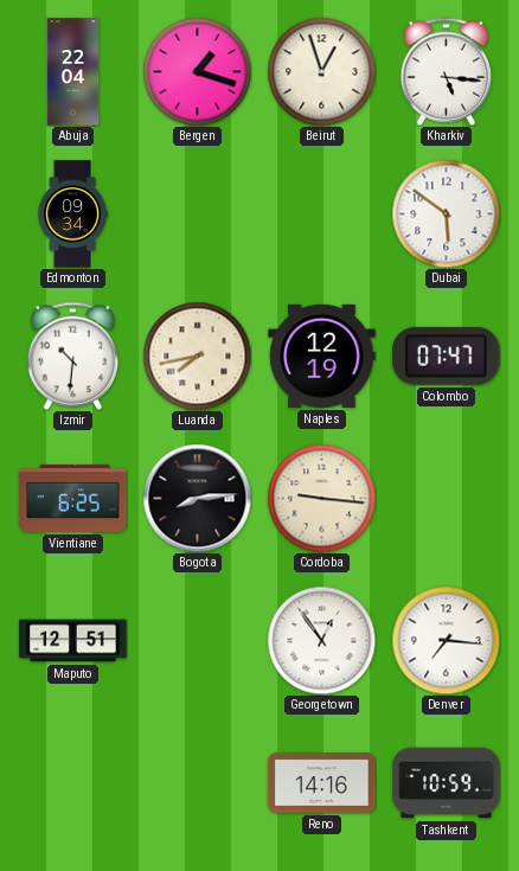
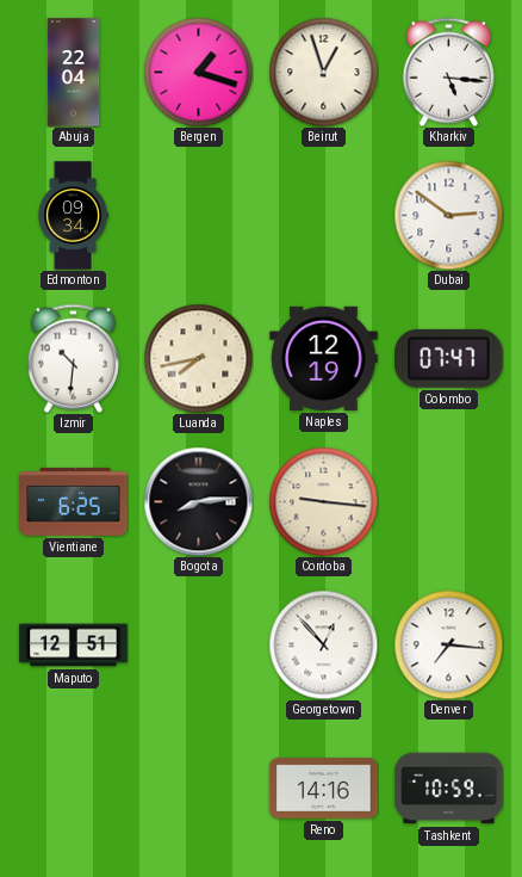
Dubai: 5:51 -> 2:51
Georgetown: 12:54 -> 12:53
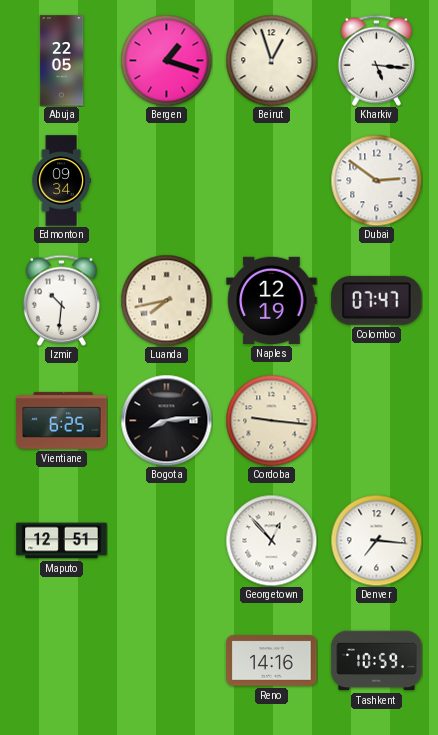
Abuja: 22:04 -> 22:05
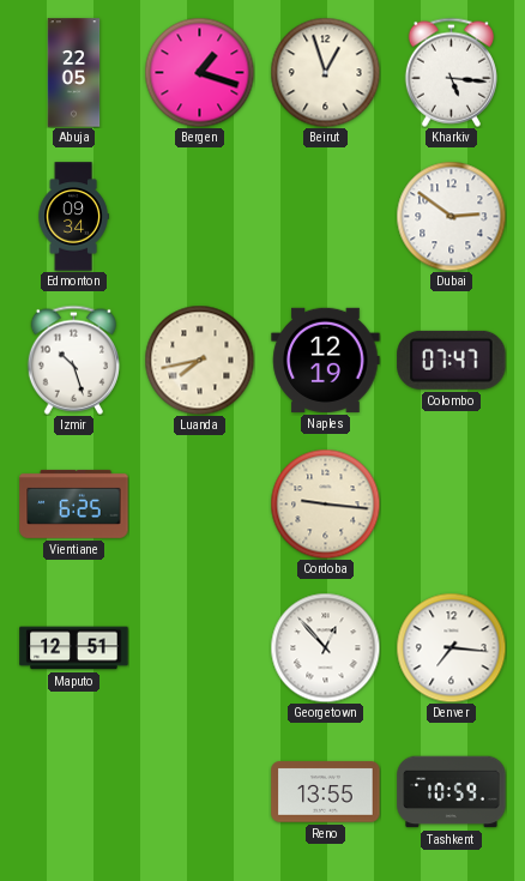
Izmir: 10:31 -> 10:27
Bogota: 8:14 -> none
Reno: 14:16 -> 13:55
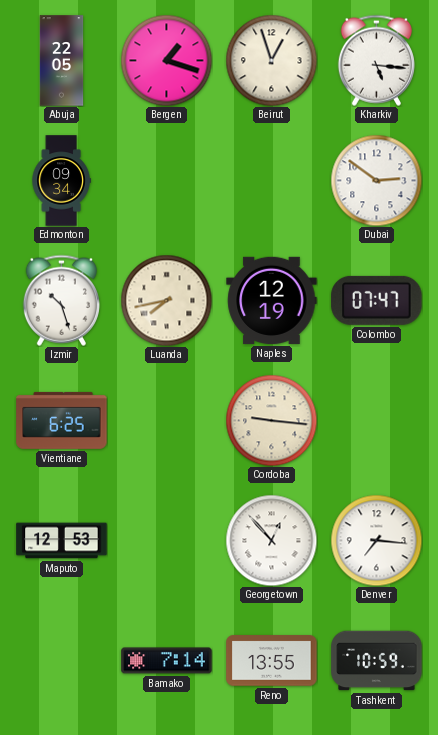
Maputo: 12:51 -> 12:53
Bamako: none -> 7:14
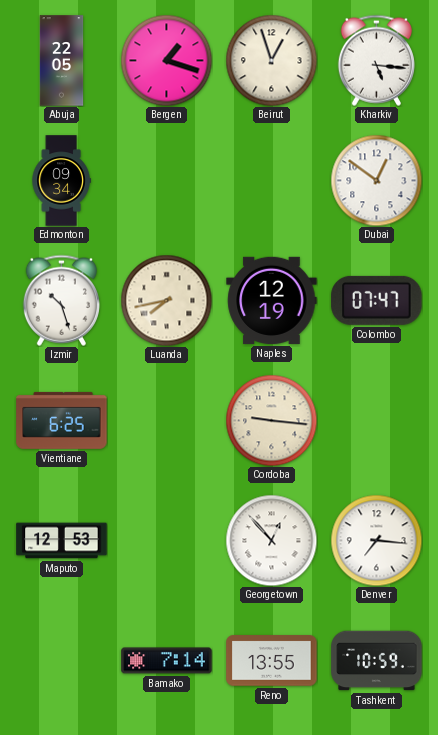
Dubai: 2:51 -> 12:51
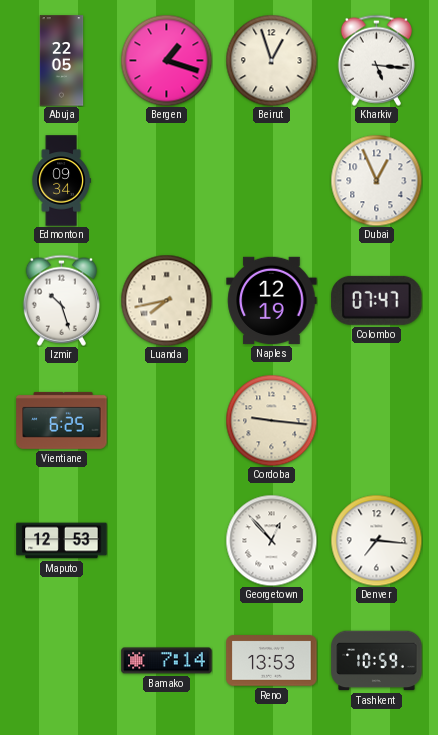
Dubai: 12:51 -> 12:56
Reno: 13:55 -> 13:53
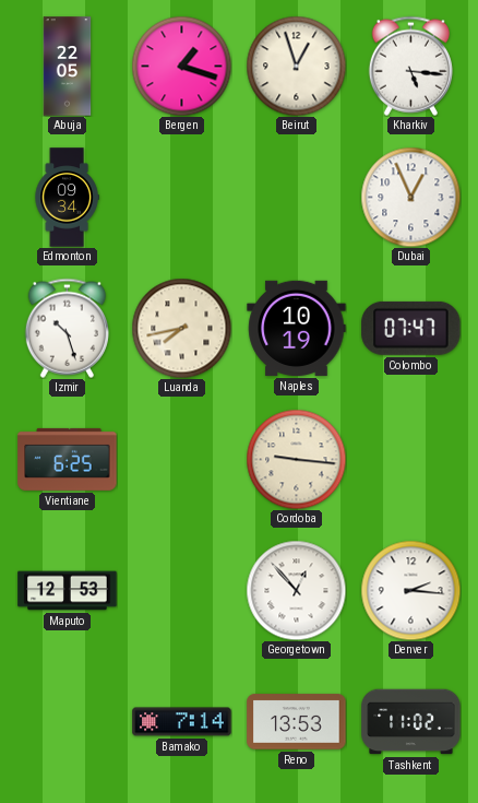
Naples: 12:19 -> 10:19
Denver: 7:16 -> 2:16
Tashkent: 10:59 -> 11:02
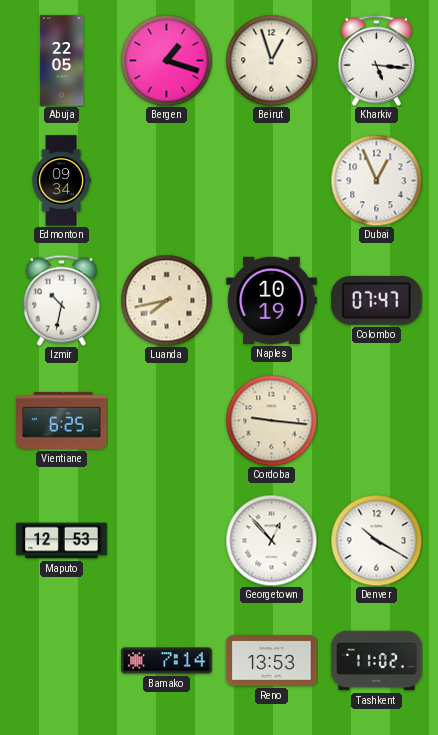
Izmir: 10:27 -> 10:32
Denver: 2:16 -> 10:20
